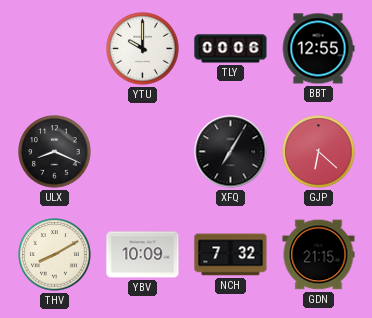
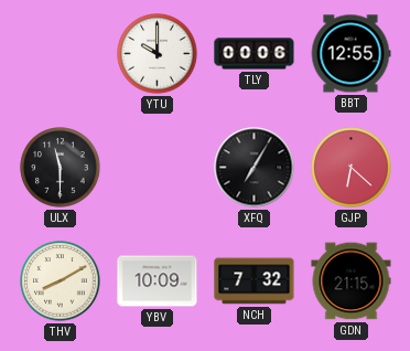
ULX: 8:19 -> 11:30
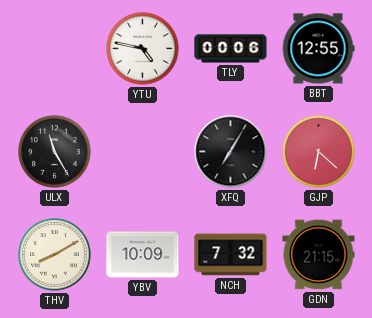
YTU: 10:00 -> 4:47
ULX: 11:30 -> 11:25
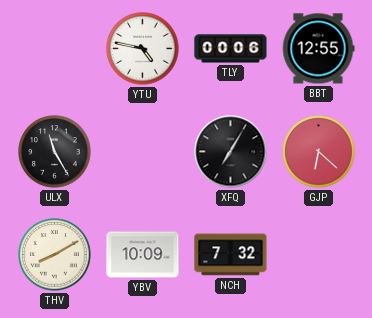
GDN: 21:15 -> none
